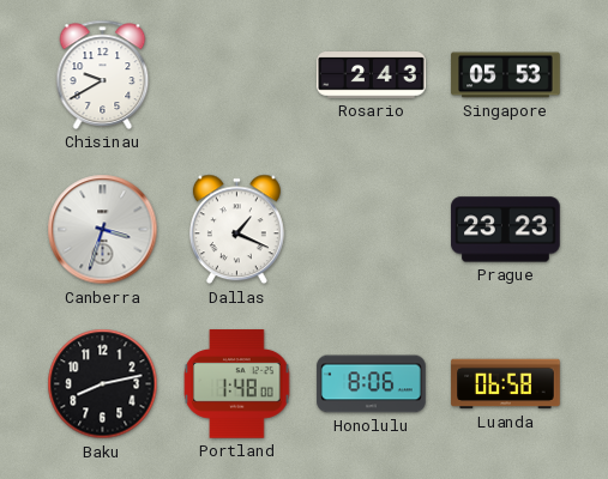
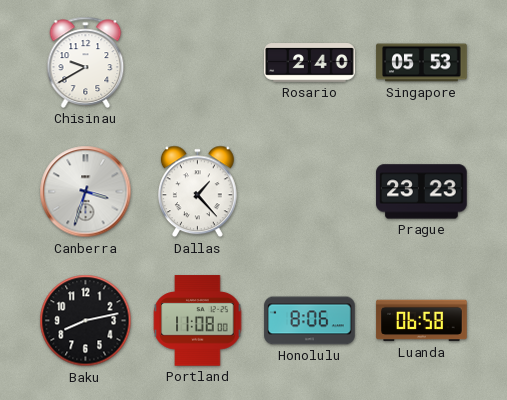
Rosario: 2:43 -> 2:40
Dallas: 1:19 -> 1:23
Portland: 1:48 -> 11:08
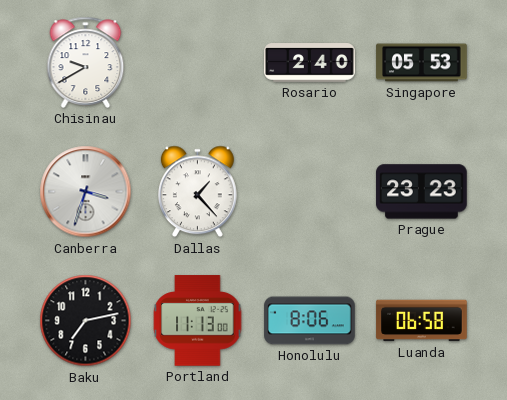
Baku: 8:13 -> 7:13
Portland: 11:08 -> 11:13
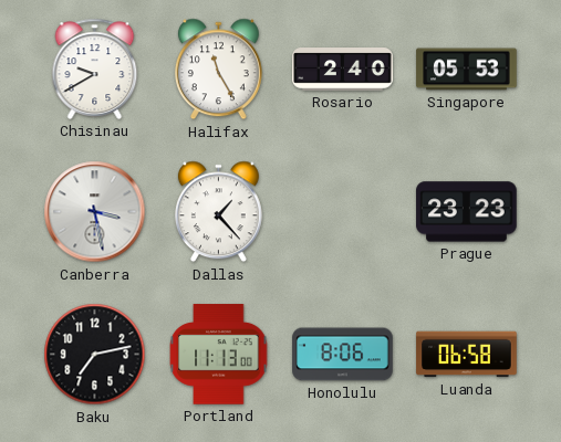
Halifax: none -> 11:25
Canberra: 3:33 -> 3:28
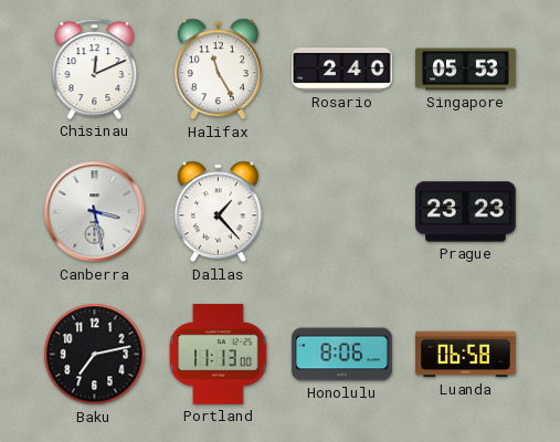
Chisinau: 9:40 -> 12:11
